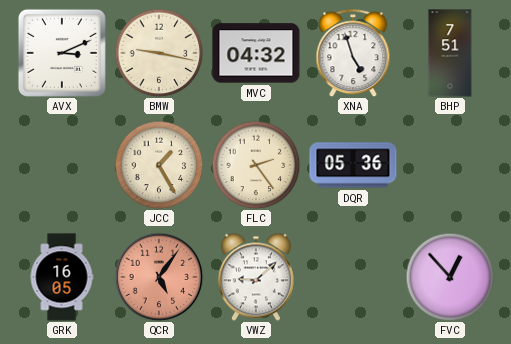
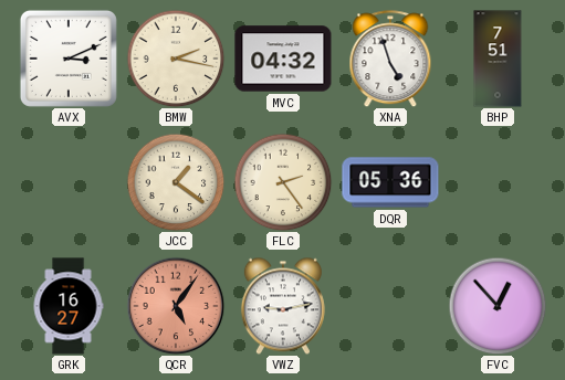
BMW: 9:17 -> 2:17
JCC: 1:25 -> 1:21
GRK: 16:05 -> 16:27
VWZ: 9:08 -> 9:13
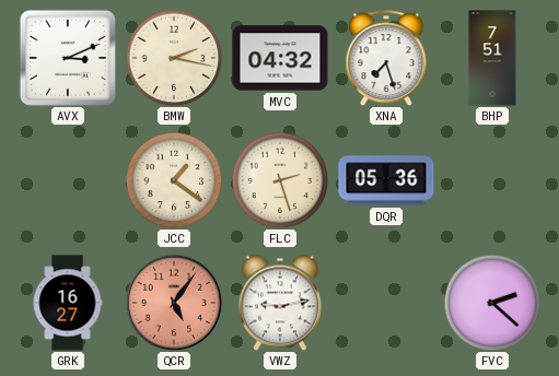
XNA: 4:57 -> 7:27
FLC: 2:24 -> 2:27
FVC: 12:53 -> 2:22
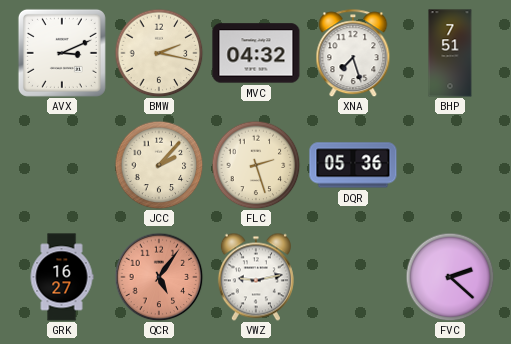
JCC: 1:21 -> 2:07
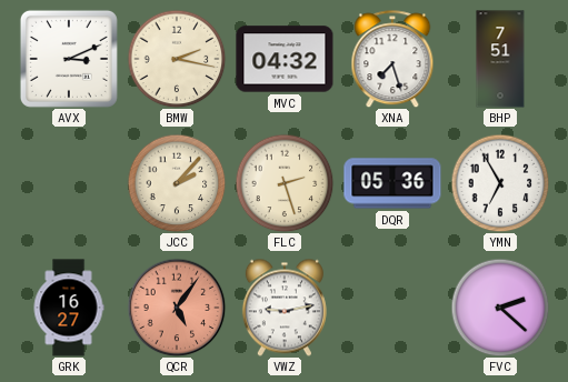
YMN: none -> 6:55
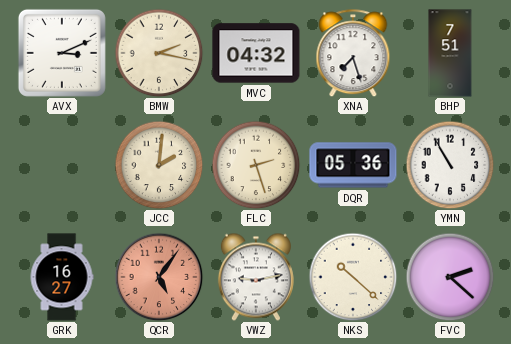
JCC: 2:07 -> 2:01
YMN: 6:55 -> 10:55
NKS: none -> 10:22
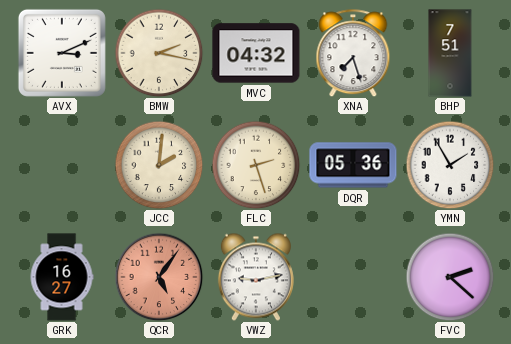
YMN: 10:55 -> 1:55
NKS: 10:22 -> none
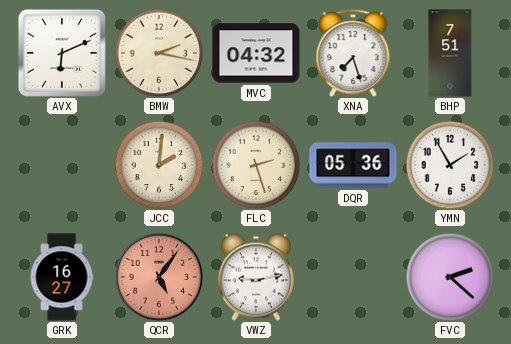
AVX: 3:11 -> 6:11
